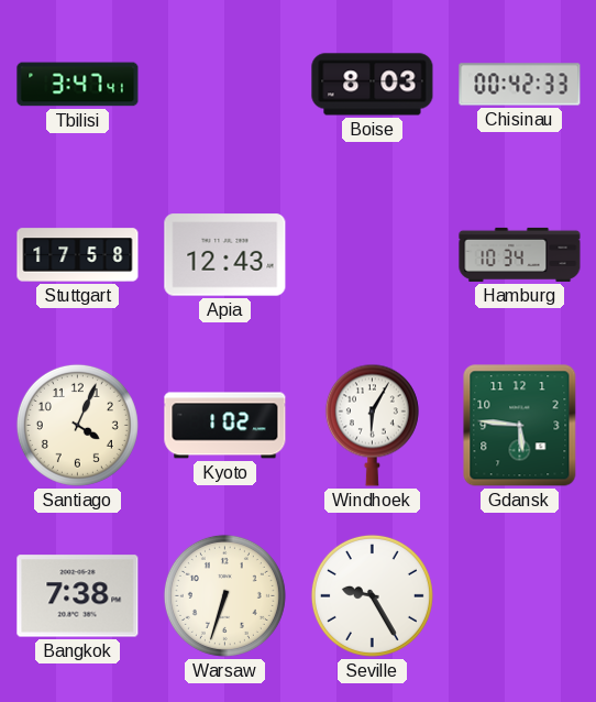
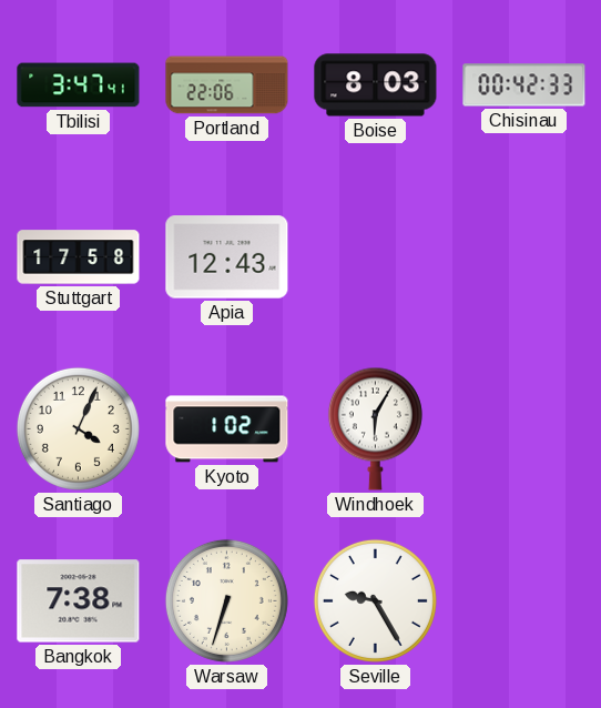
Portland: none -> 22:06
Hamburg: 10:34 -> none
Gdansk: 5:46 -> none
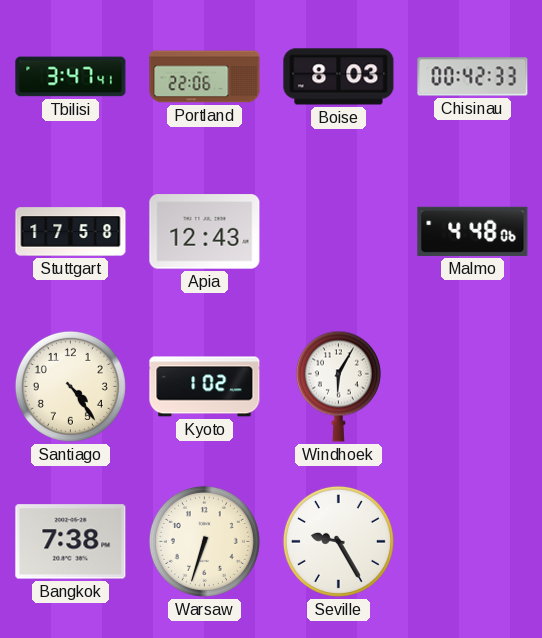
Malmo: none -> 4:48
Santiago: 4:04 -> 4:24
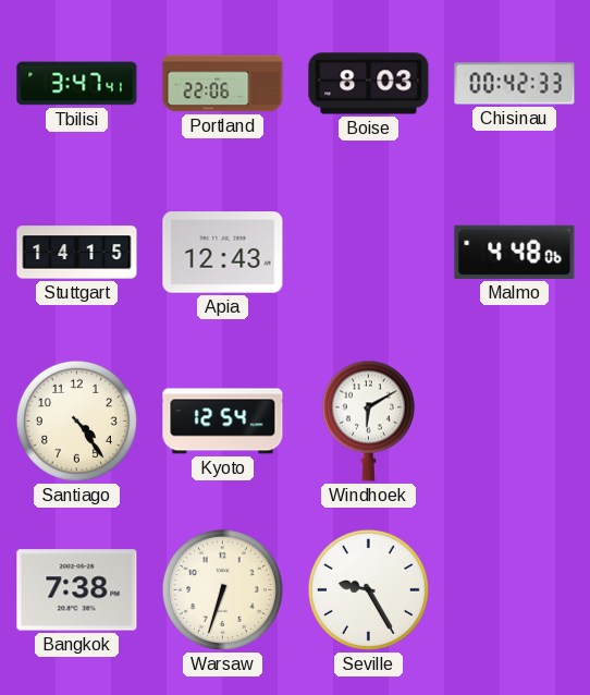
Stuttgart: 17:58 -> 14:15
Kyoto: 1:02 -> 12:54
Windhoek: 6:05 -> 6:10
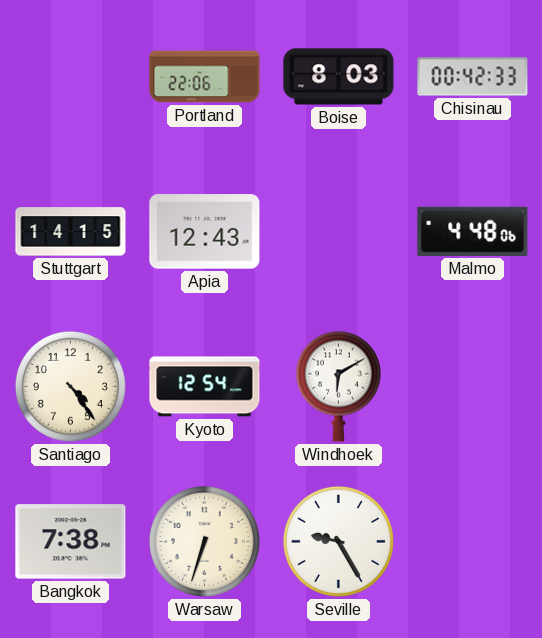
Tbilisi: 3:47 -> none
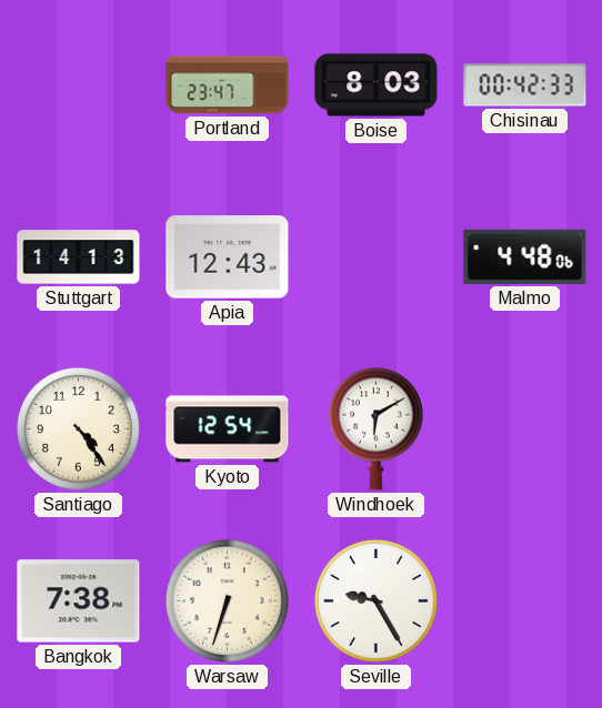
Portland: 22:06 -> 23:47
Stuttgart: 14:15 -> 14:13
